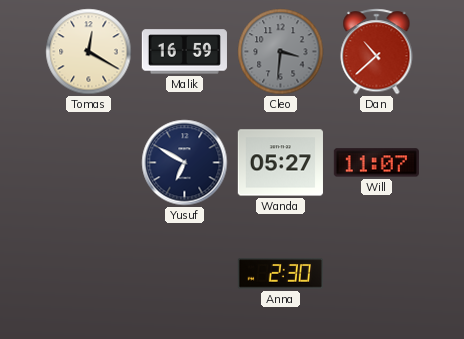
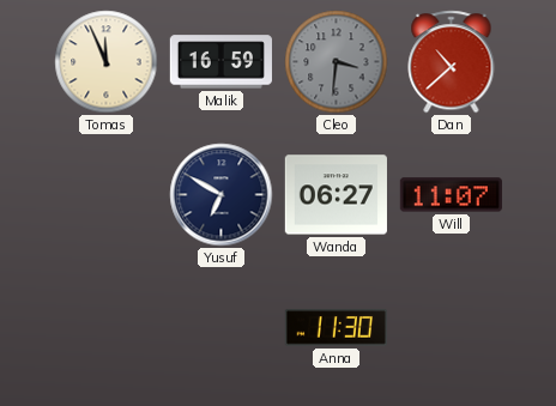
Tomas: 12:20 -> 11:56
Wanda: 05:27 -> 06:27
Anna: 2:30 -> 11:30
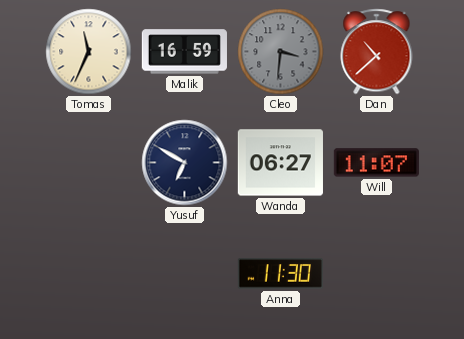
Tomas: 11:56 -> 11:34
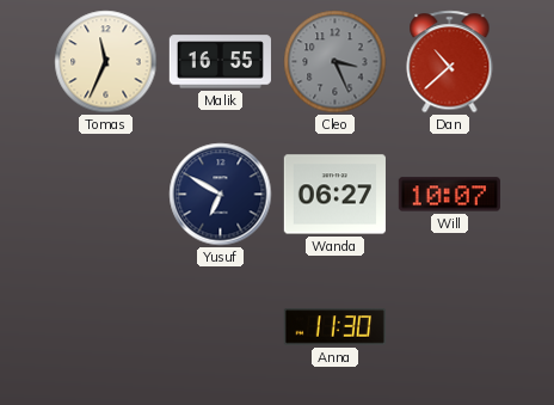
Malik: 16:59 -> 16:55
Cleo: 3:31 -> 3:26
Will: 11:07 -> 10:07
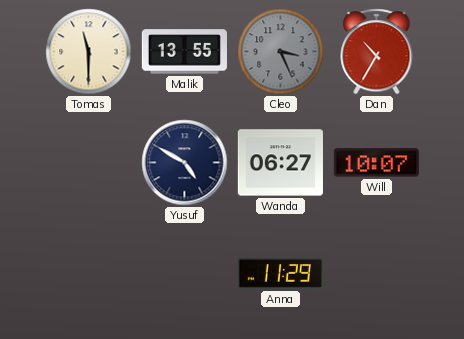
Tomas: 11:34 -> 11:30
Malik: 16:55 -> 13:55
Dan: 10:38 -> 10:35
Yusuf: 6:50 -> 4:50
Anna: 11:30 -> 11:29
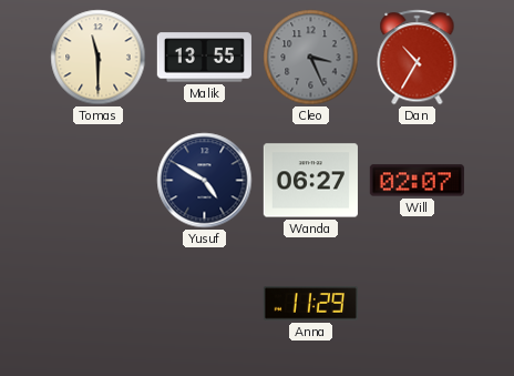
Will: 10:07 -> 02:07
